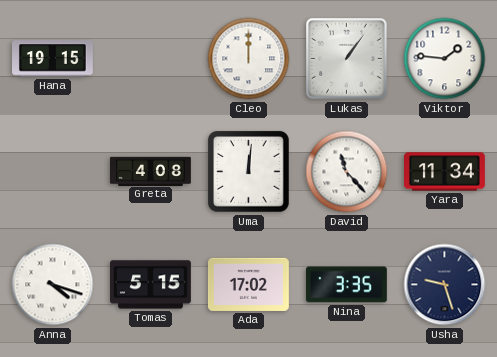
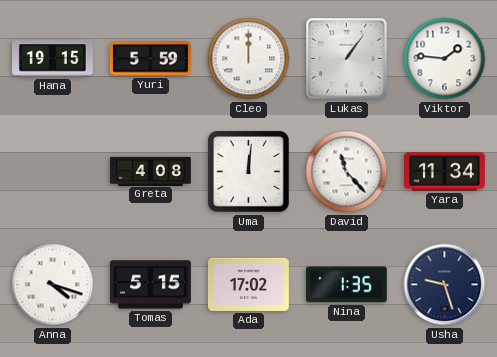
Yuri: none -> 5:59
Nina: 3:35 -> 1:35
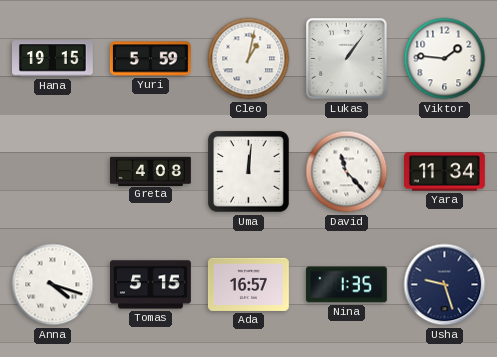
Cleo: 12:00 -> 1:02
Ada: 17:02 -> 16:57
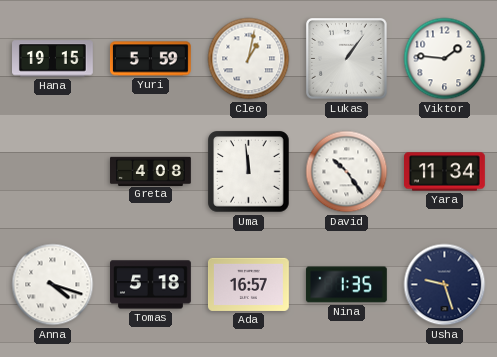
Uma: 12:01 -> 11:59
David: 11:23 -> 10:24
Tomas: 5:15 -> 5:18
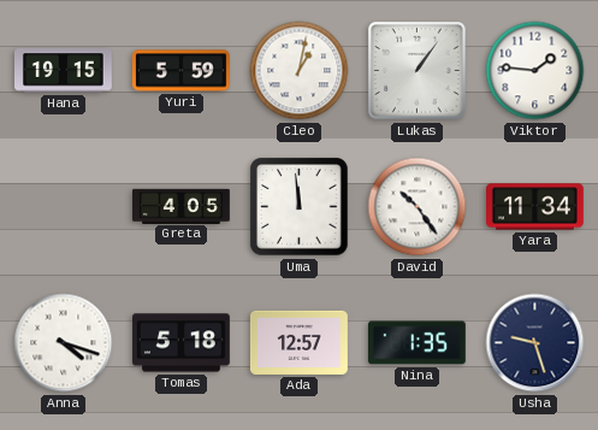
Greta: 4:08 -> 4:05
Ada: 16:57 -> 12:57
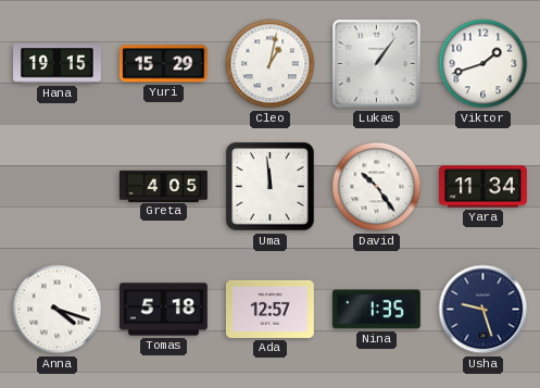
Yuri: 5:59 -> 15:29
Viktor: 1:46 -> 1:42
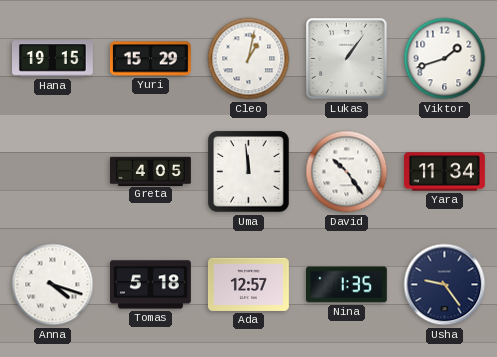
Usha: 9:27 -> 9:24
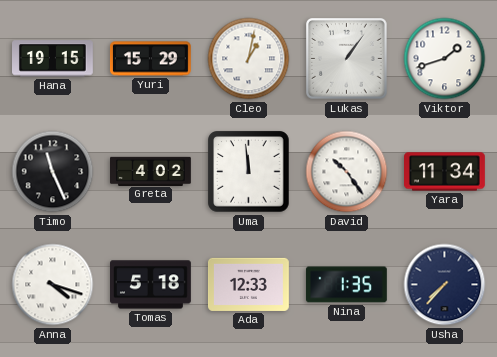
Timo: none -> 11:26
Greta: 4:05 -> 4:02
Ada: 12:57 -> 12:33
Usha: 9:24 -> 7:37
